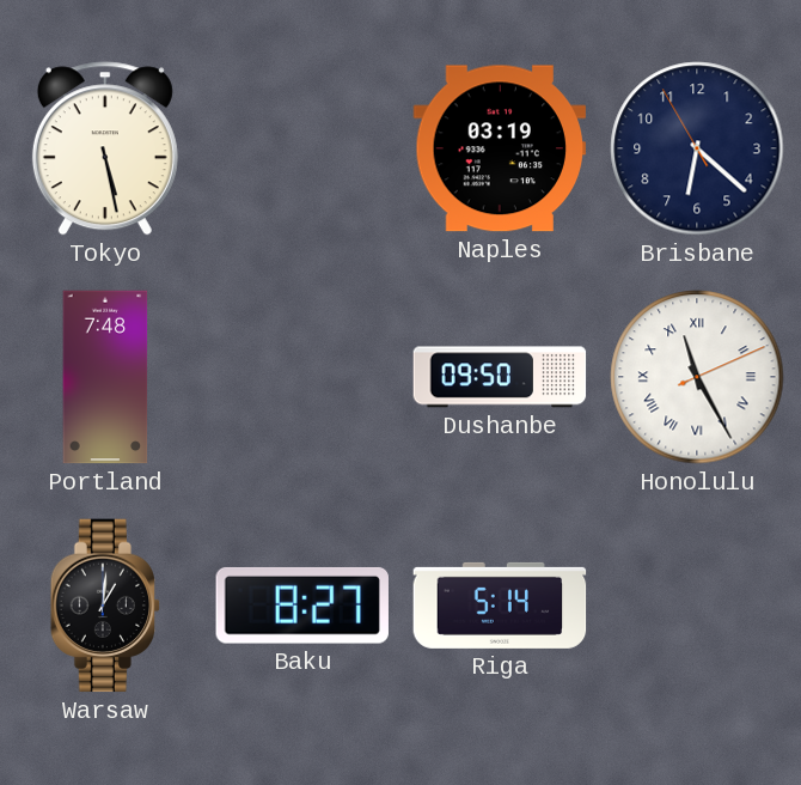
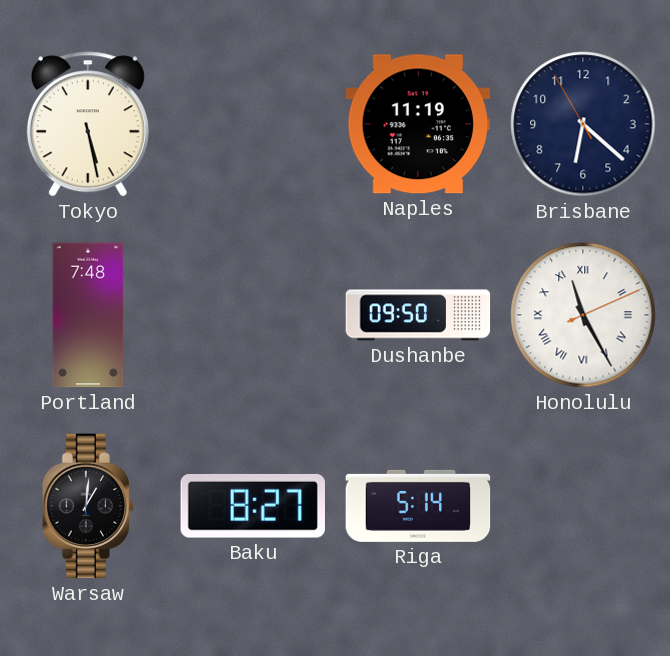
Naples: 03:19 -> 11:19
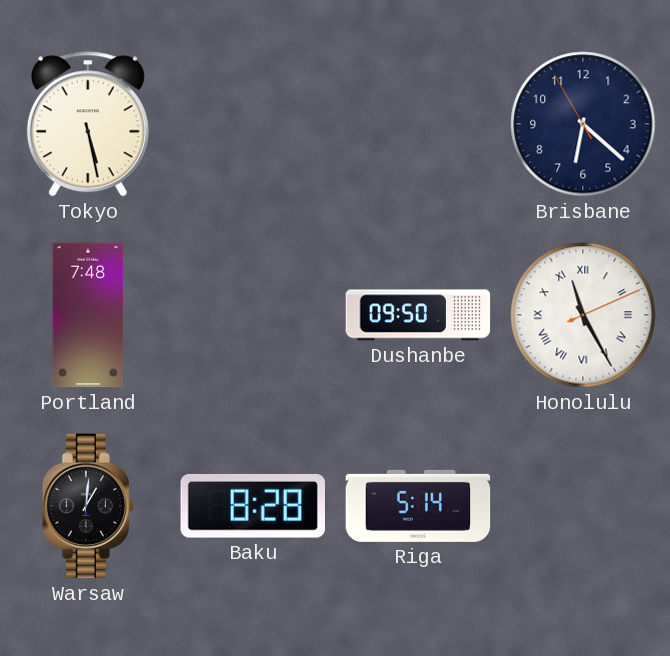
Naples: 11:19 -> none
Baku: 8:27 -> 8:28
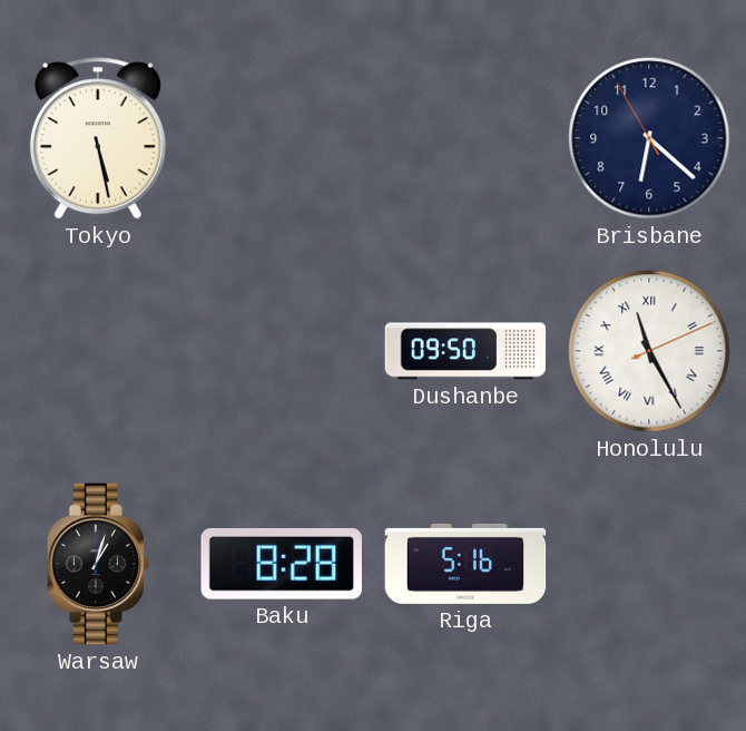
Portland: 7:48 -> none
Warsaw: 1:01 -> 1:03
Riga: 5:14 -> 5:16
